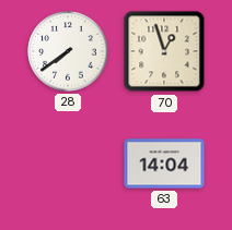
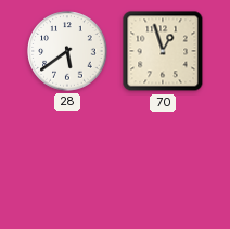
28: 7:39 -> 5:39
63: 14:04 -> none
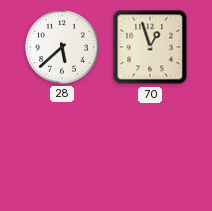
28: 5:39 -> 5:38
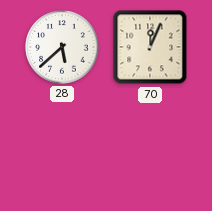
70: 12:57 -> 12:04
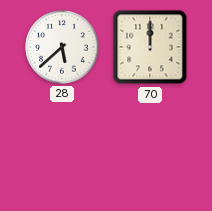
70: 12:04 -> 12:00
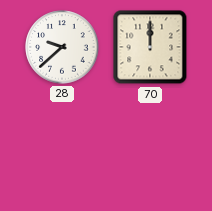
28: 5:38 -> 9:38
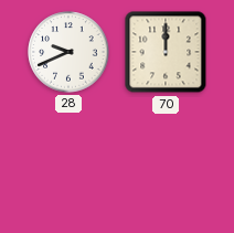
28: 9:38 -> 9:41
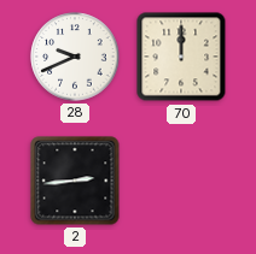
2: none -> 2:44
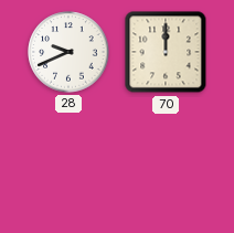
2: 2:44 -> none
